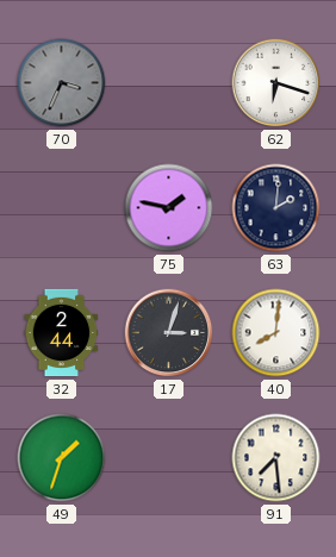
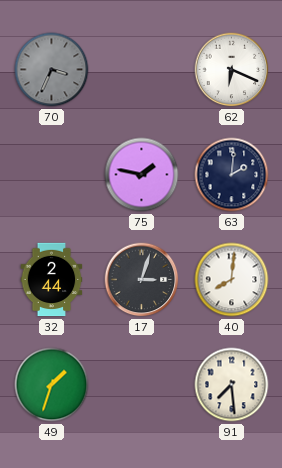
62: 6:18 -> 6:19
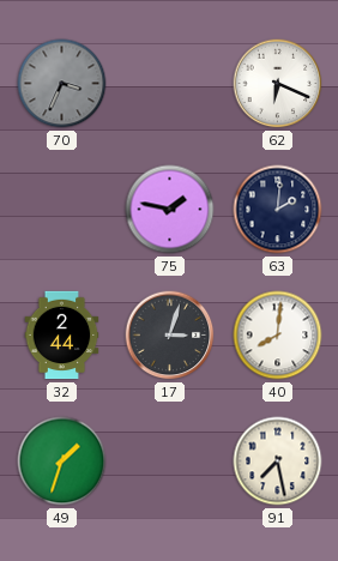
91: 7:29 -> 7:28
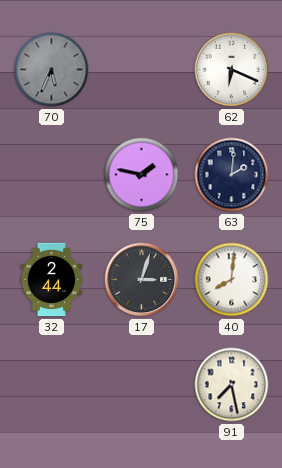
70: 3:34 -> 5:34
49: 1:33 -> none
